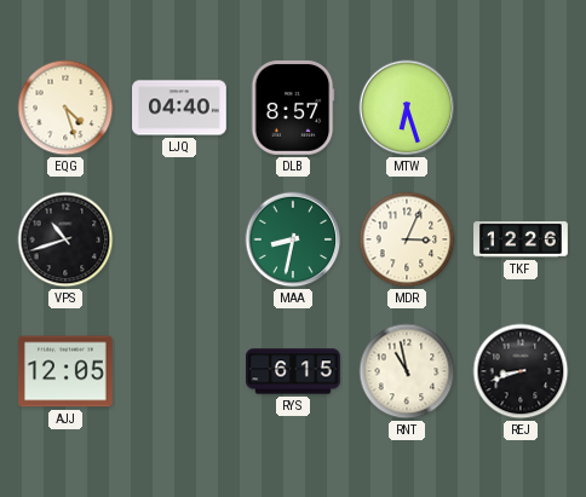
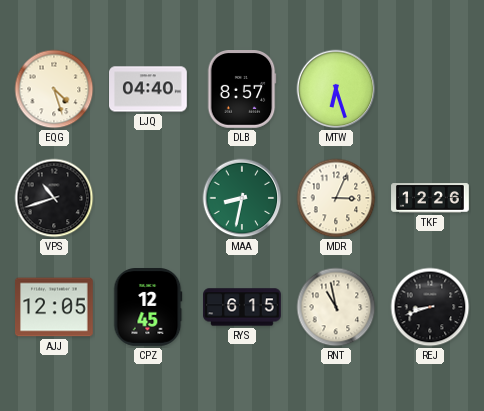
CPZ: none -> 12:45
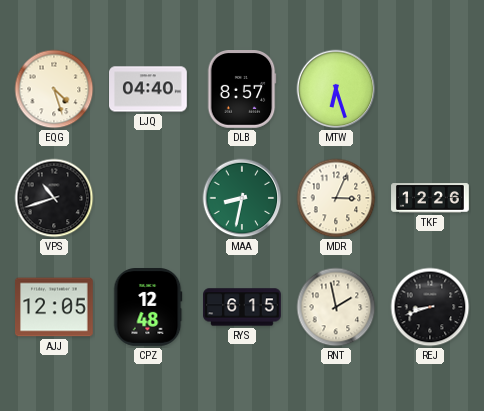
CPZ: 12:45 -> 12:48
RNT: 10:58 -> 1:58
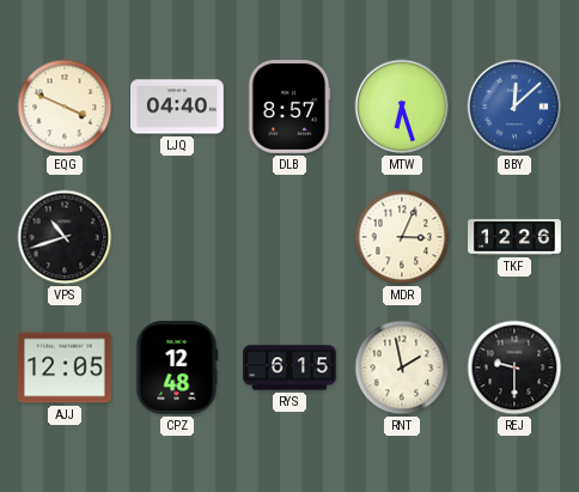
EQG: 4:27 -> 3:49
BBY: none -> 12:08
MAA: 8:32 -> none
REJ: 8:42 -> 9:30
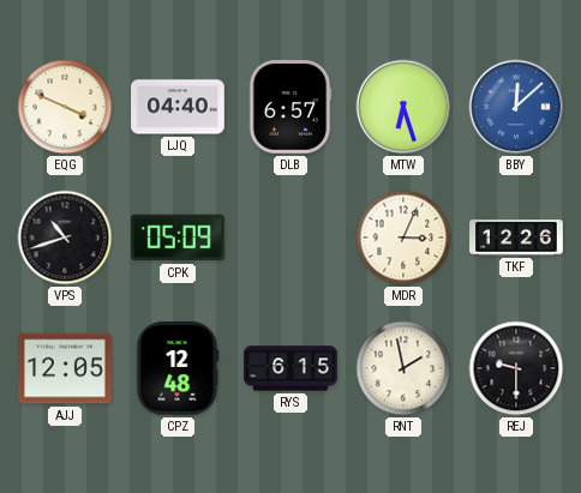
DLB: 8:57 -> 6:57
CPK: none -> 05:09
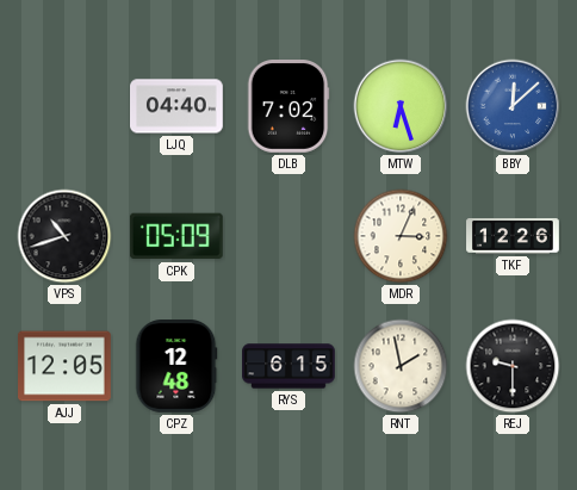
EQG: 3:49 -> none
DLB: 6:57 -> 7:02
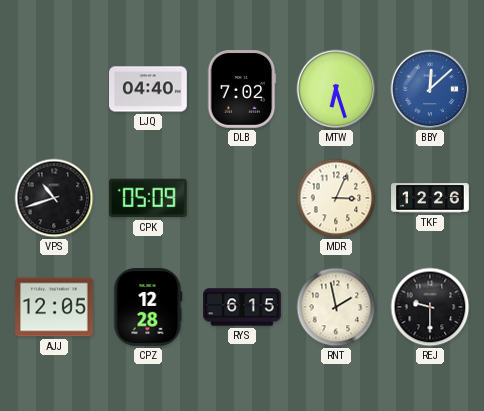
CPZ: 12:48 -> 12:28
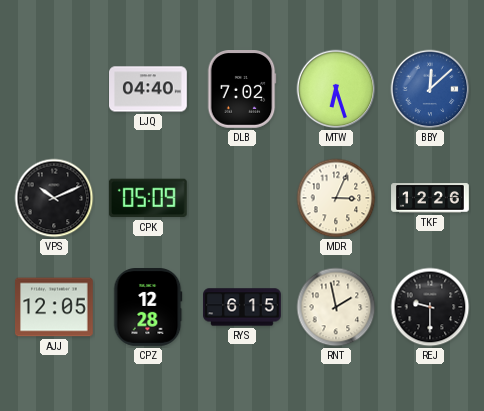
VPS: 10:42 -> 10:11
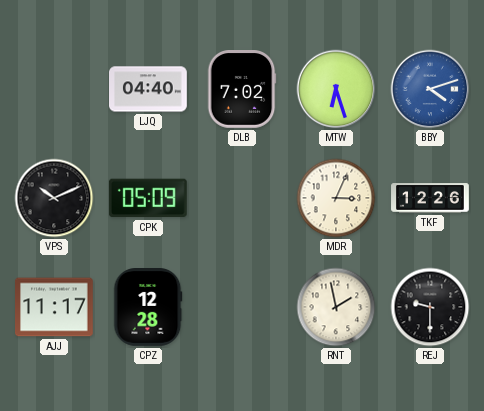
BBY: 12:08 -> 4:12
AJJ: 12:05 -> 11:17
RYS: 6:15 -> none
